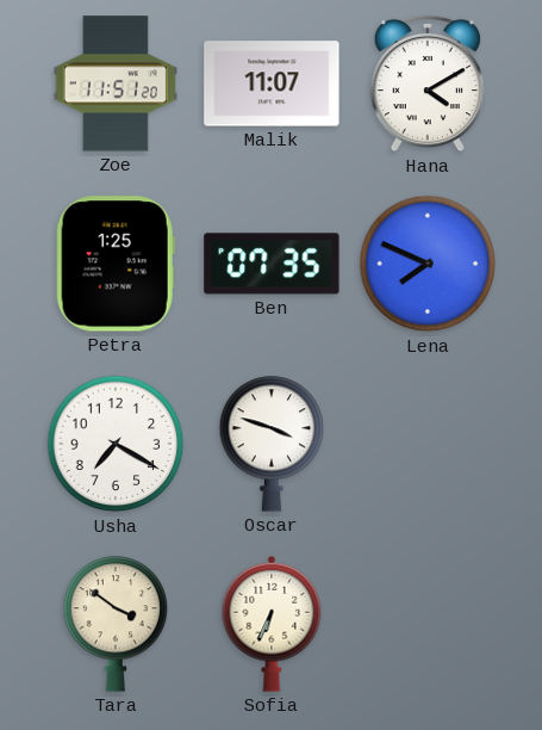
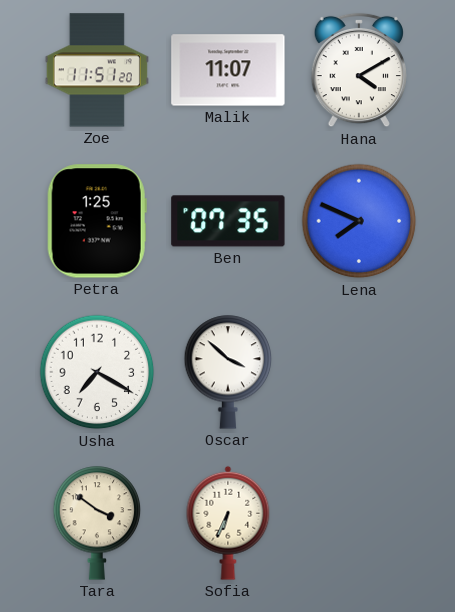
Oscar: 3:48 -> 3:52
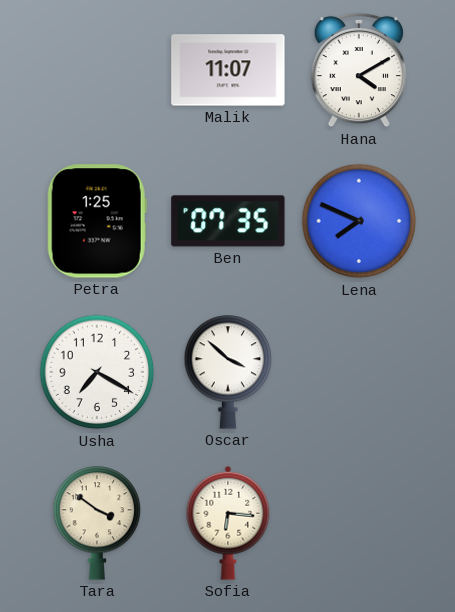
Zoe: 11:51 -> none
Sofia: 6:34 -> 6:16
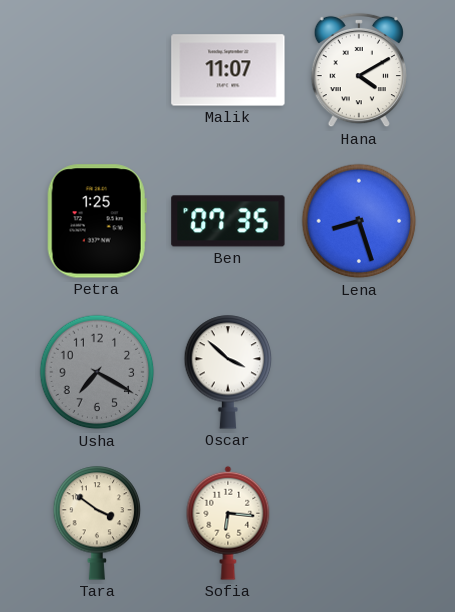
Lena: 7:49 -> 8:27
Usha dial: white -> grey
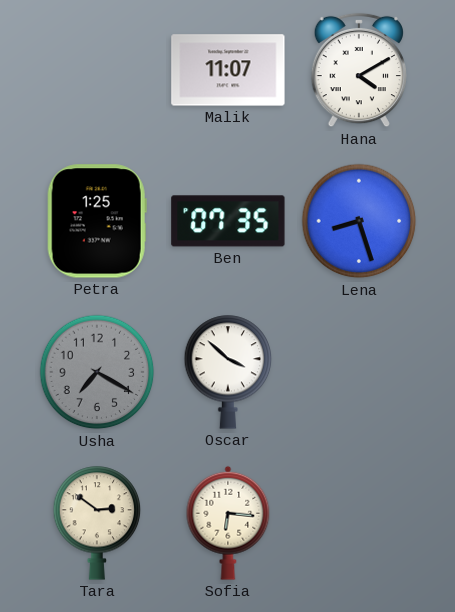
Tara: 3:51 -> 2:51
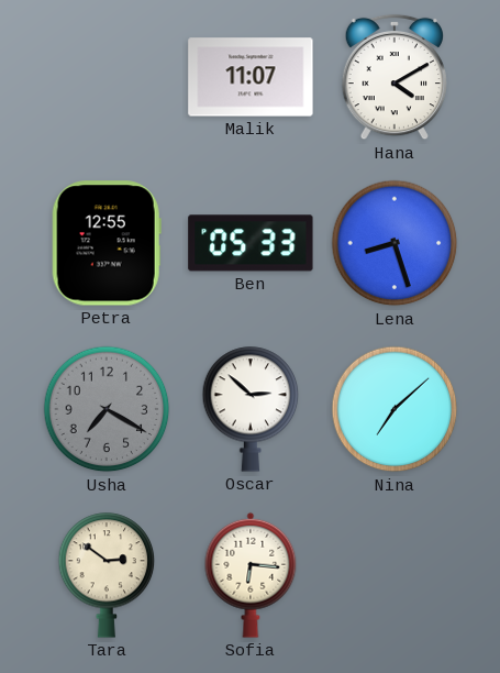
Petra: 1:25 -> 12:55
Ben: 07:35 -> 05:33
Oscar: 3:52 -> 2:52
Nina: none -> 7:08
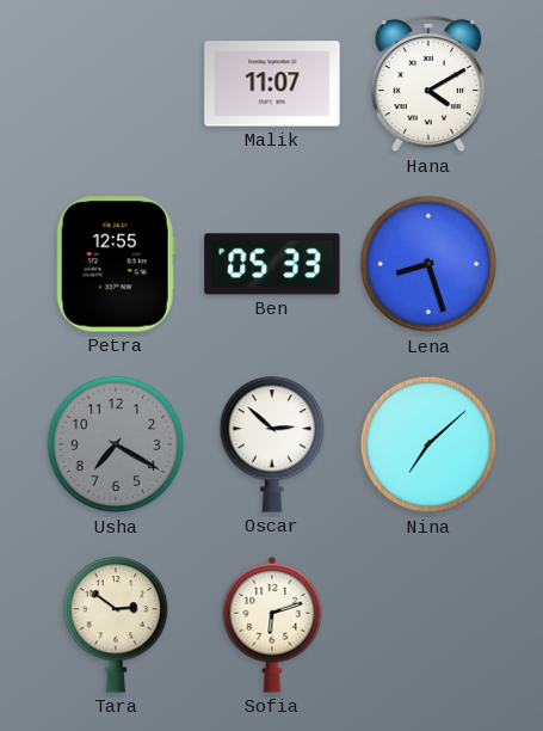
Sofia: 6:16 -> 6:12
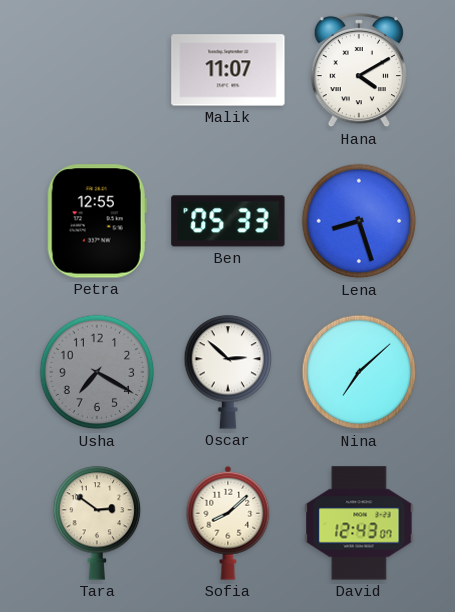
Sofia: 6:12 -> 8:08
David: none -> 12:43
